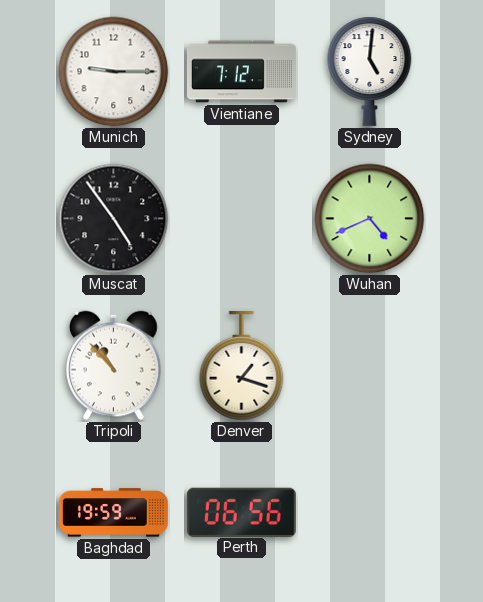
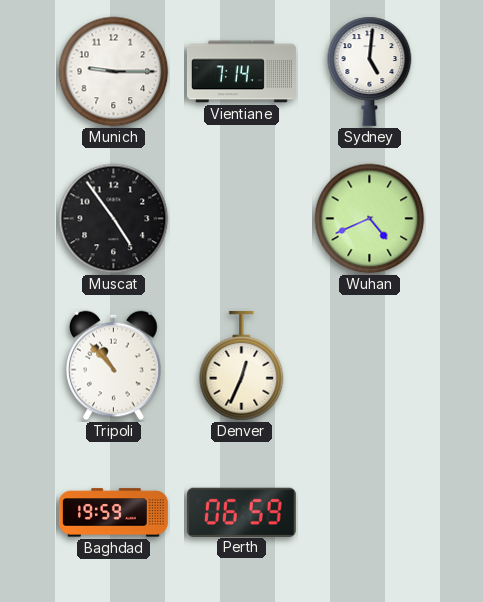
Vientiane: 7:12 -> 7:14
Denver: 1:18 -> 12:34
Perth: 06:56 -> 06:59
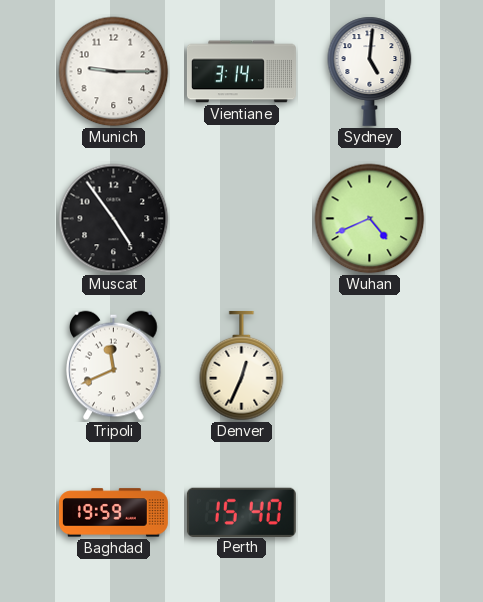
Vientiane: 7:14 -> 3:14
Tripoli: 10:53 -> 11:41
Perth: 06:59 -> 15:40
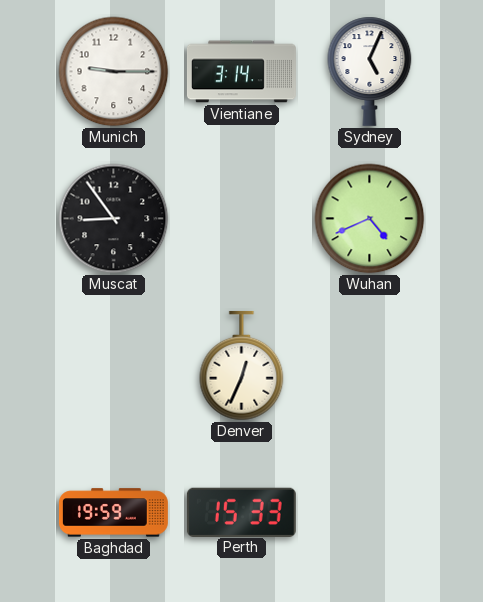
Sydney: 5:01 -> 5:04
Muscat: 4:54 -> 8:54
Tripoli: 11:41 -> none
Perth: 15:40 -> 15:33
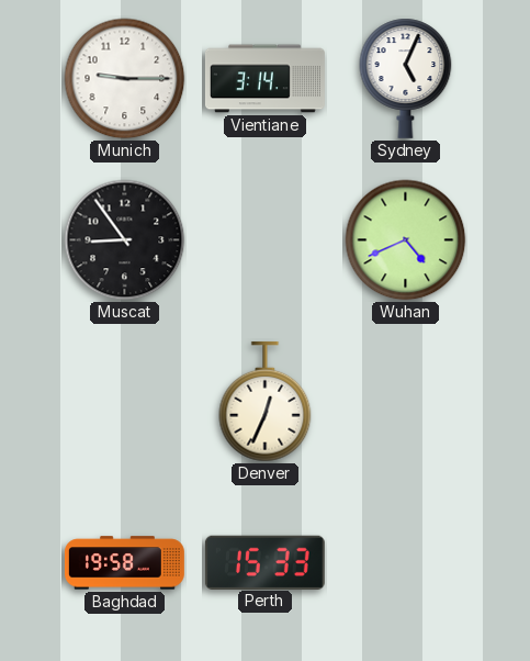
Baghdad: 19:59 -> 19:58
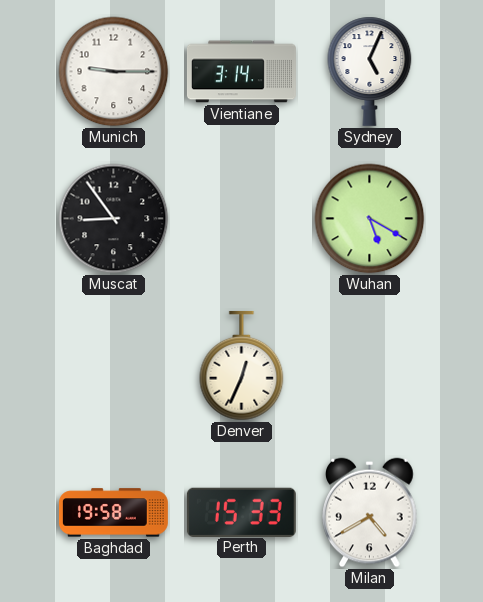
Wuhan: 4:41 -> 5:20
Milan: none -> 4:40
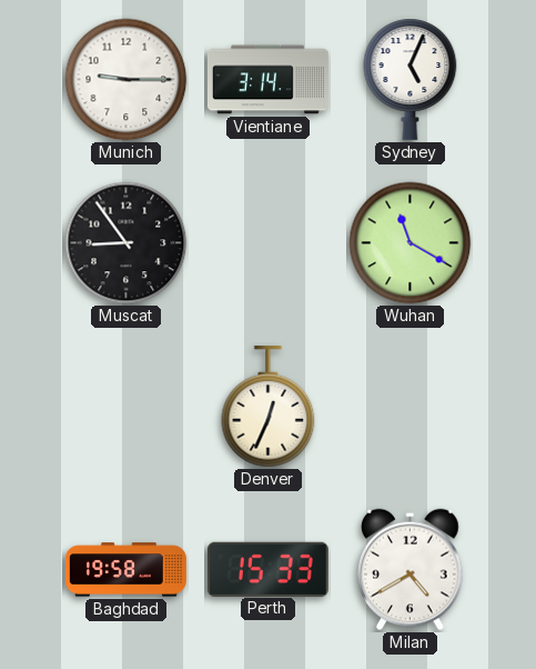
Wuhan: 5:20 -> 11:20
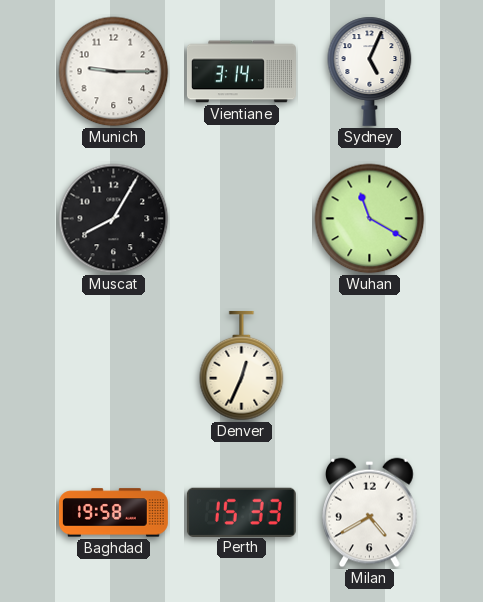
Muscat: 8:54 -> 8:05
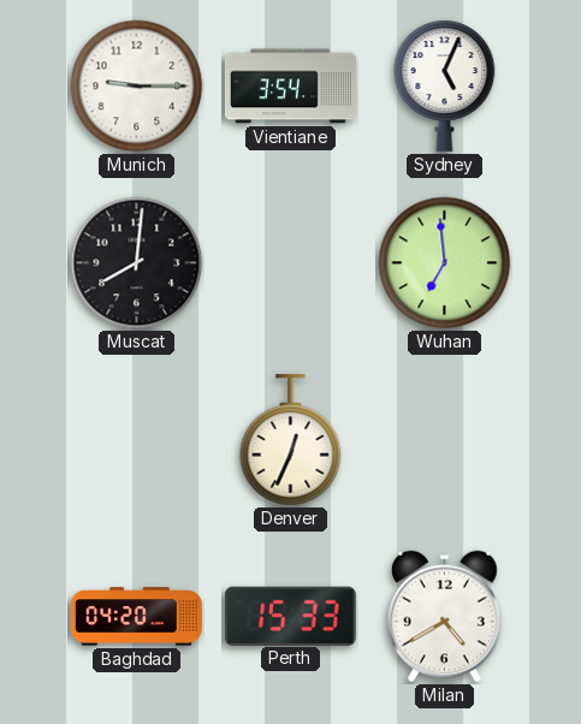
Vientiane: 3:14 -> 3:54
Muscat: 8:05 -> 8:01
Wuhan: 11:20 -> 6:59
Baghdad: 19:58 -> 04:20
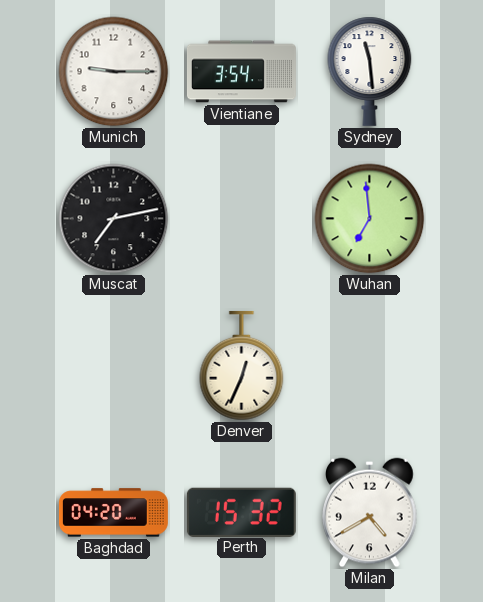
Sydney: 5:04 -> 11:29
Muscat: 8:01 -> 7:13
Perth: 15:33 -> 15:32
